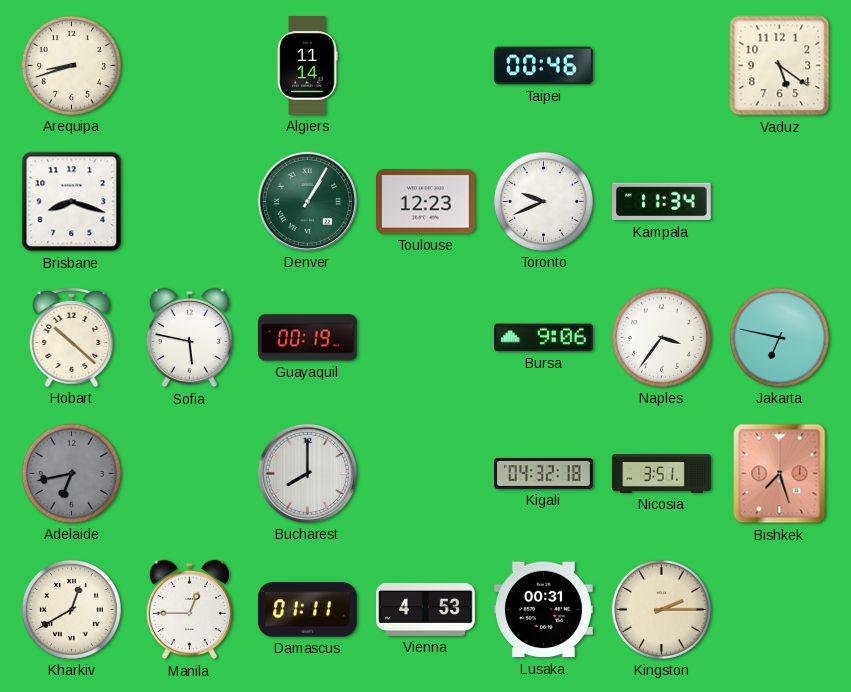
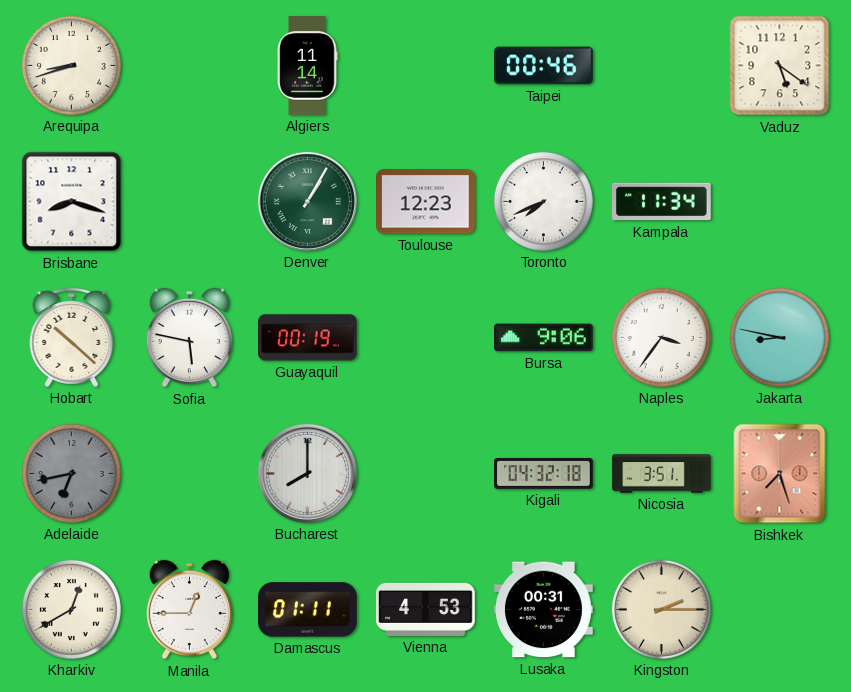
Toronto: 9:41 -> 7:41
Jakarta: 6:47 -> 8:47
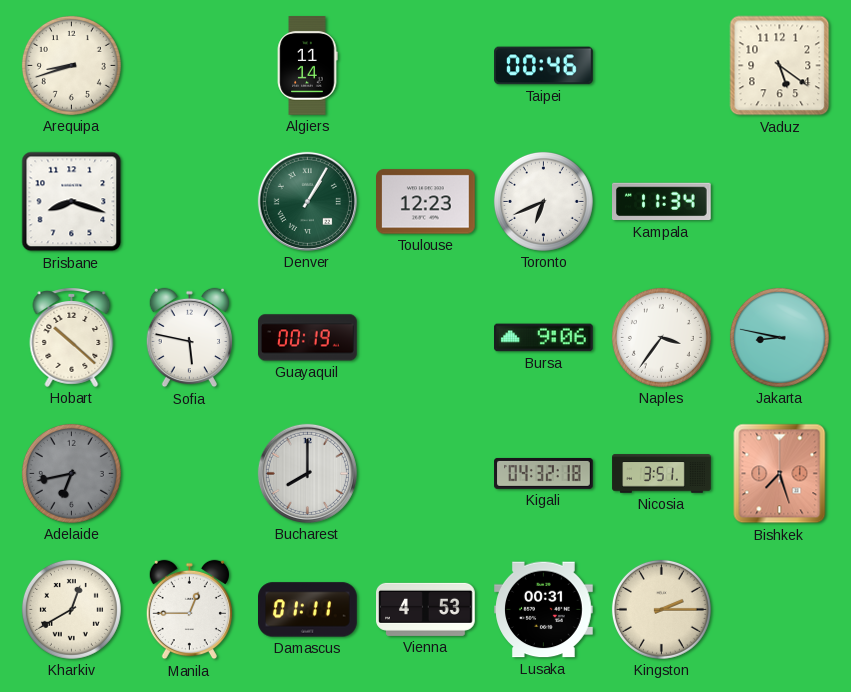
Toronto: 7:41 -> 6:41
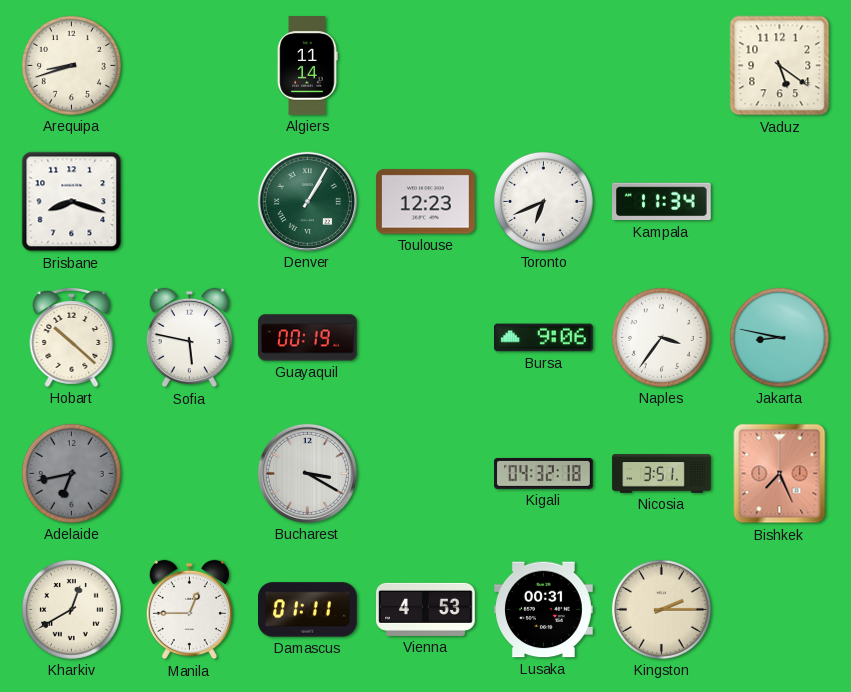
Taipei: 00:46 -> none
Bucharest: 8:00 -> 3:20
Bishkek: 7:27 -> 7:26
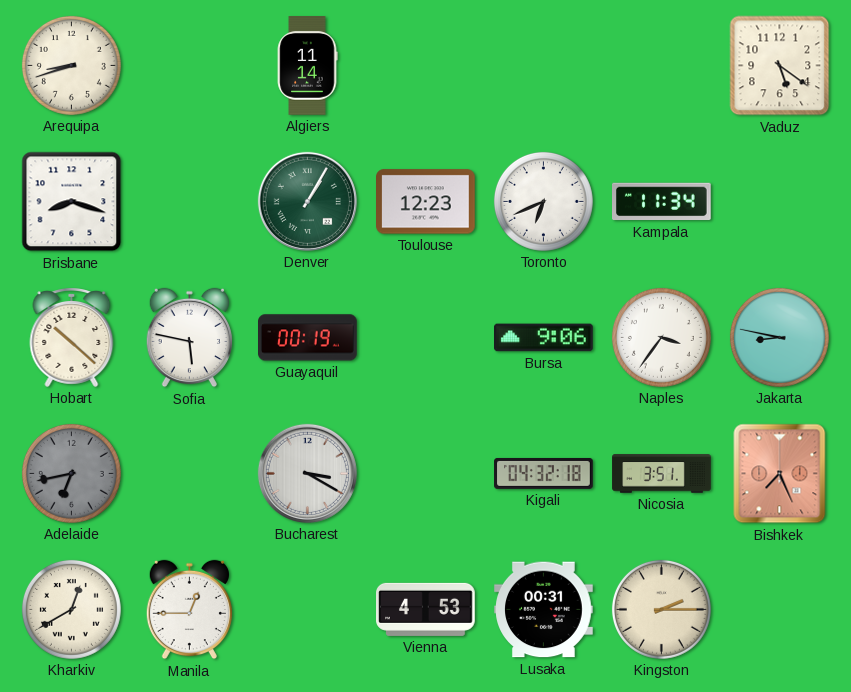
Damascus: 01:11 -> none
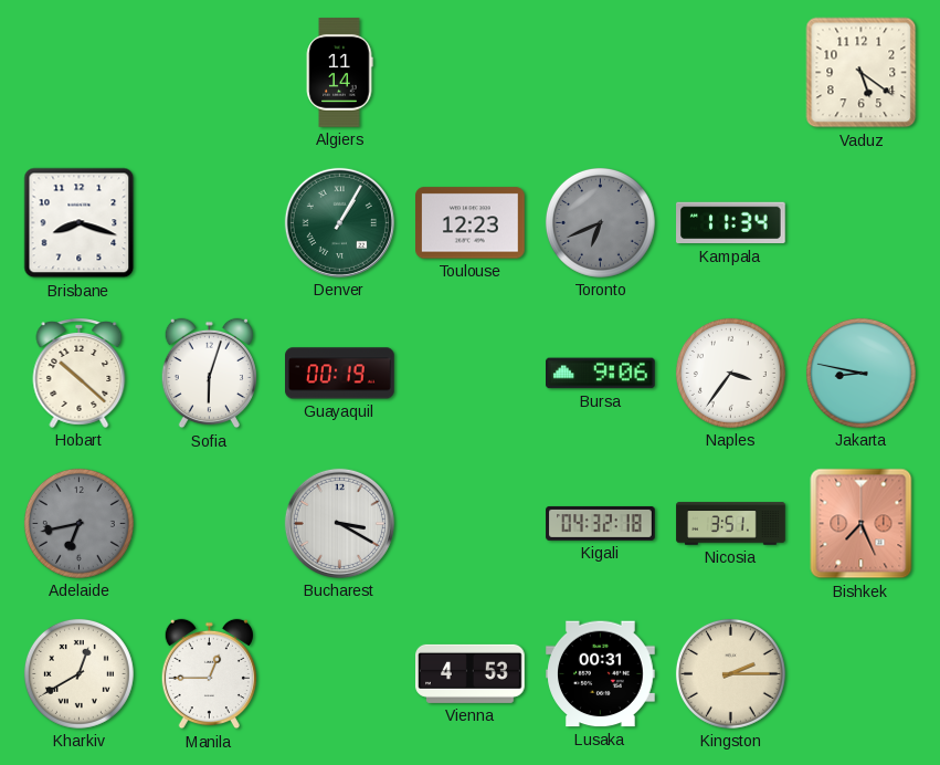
Arequipa: 8:42 -> none
Toronto dial: white -> grey
Sofia: 5:47 -> 6:03
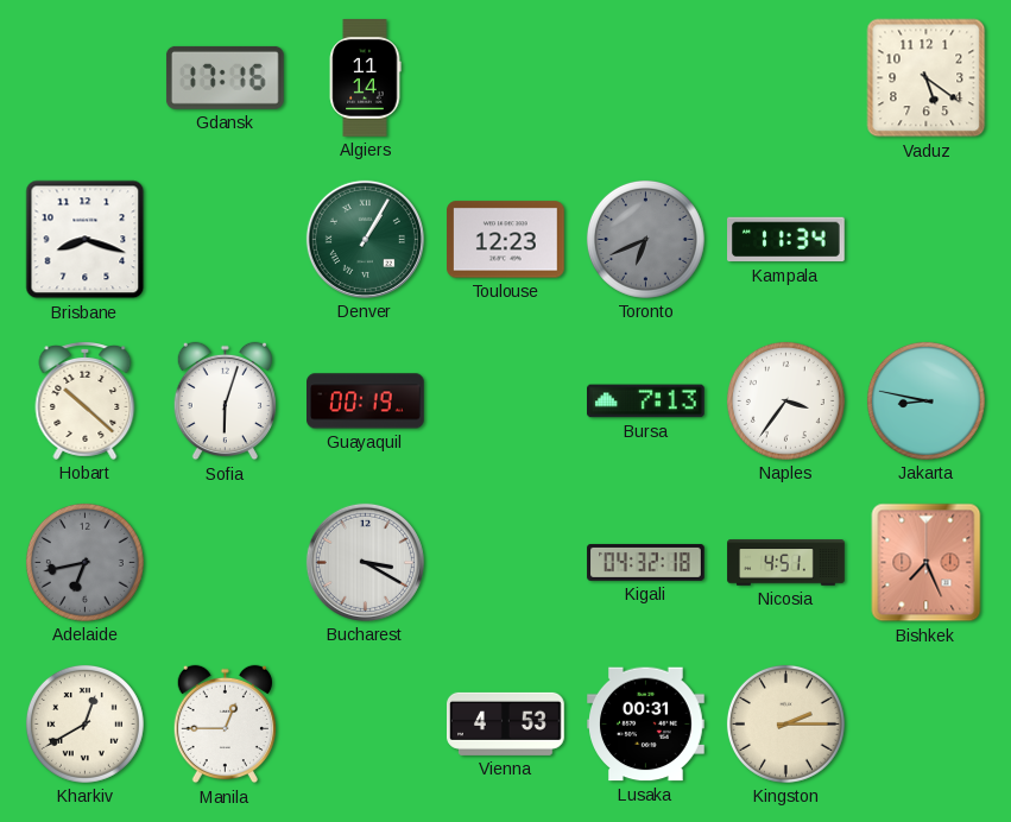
Gdansk: none -> 17:16
Bursa: 9:06 -> 7:13
Nicosia: 3:51 -> 4:51
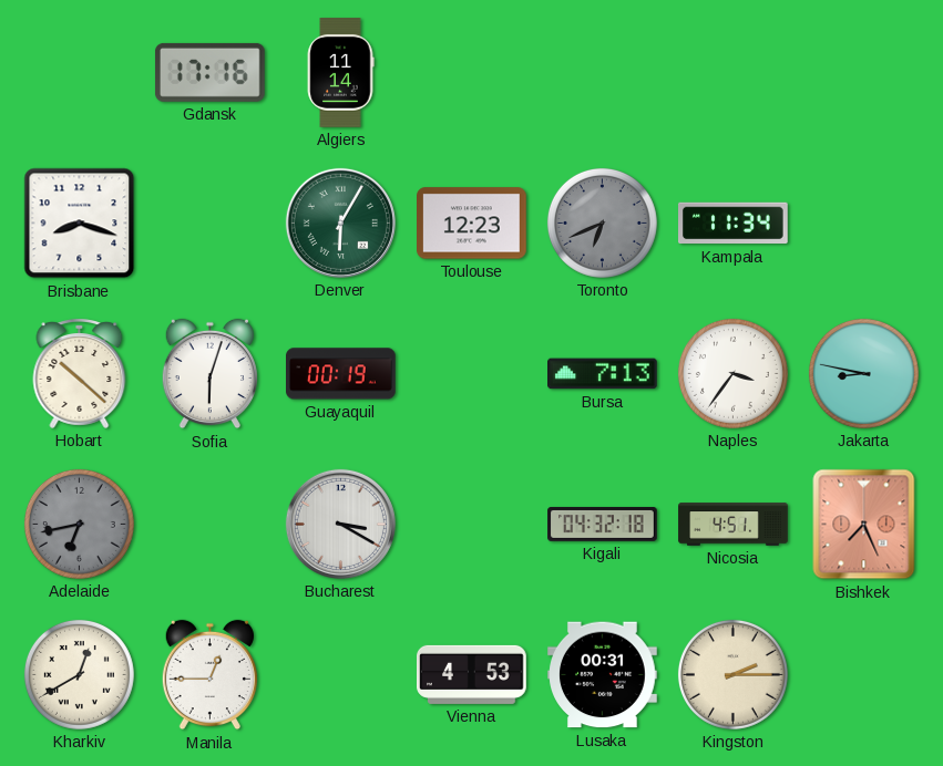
Vaduz: 5:21 -> none
Denver: 1:05 -> 6:05
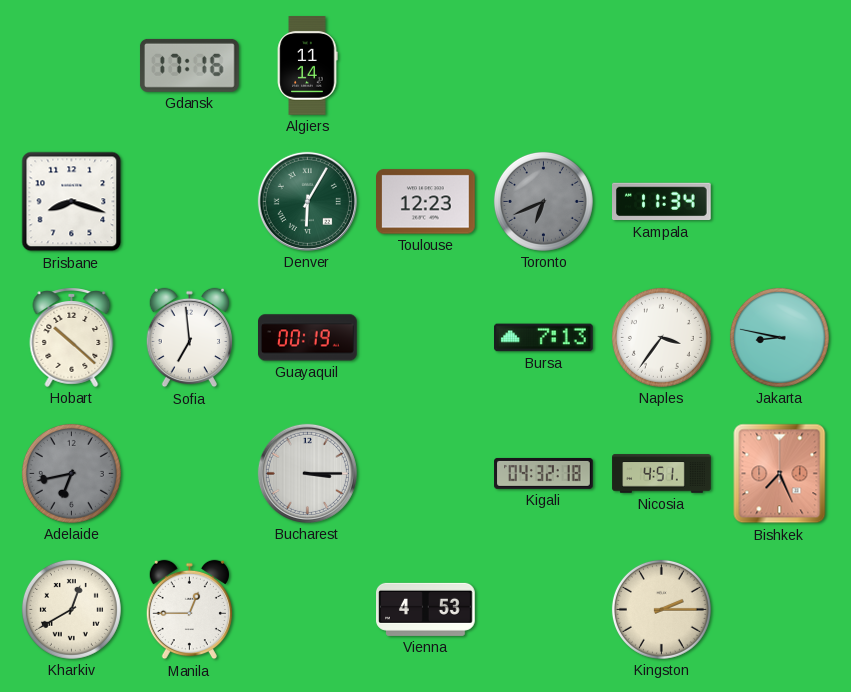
Sofia: 6:03 -> 6:59
Bucharest: 3:20 -> 3:15
Lusaka: 00:31 -> none
